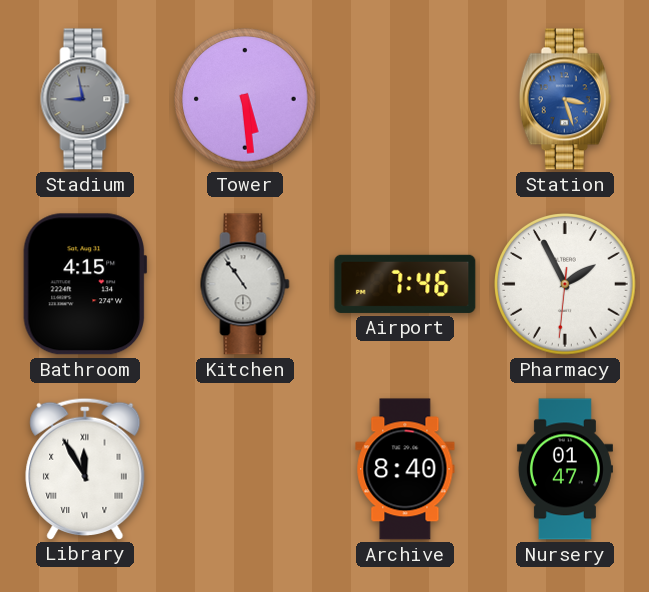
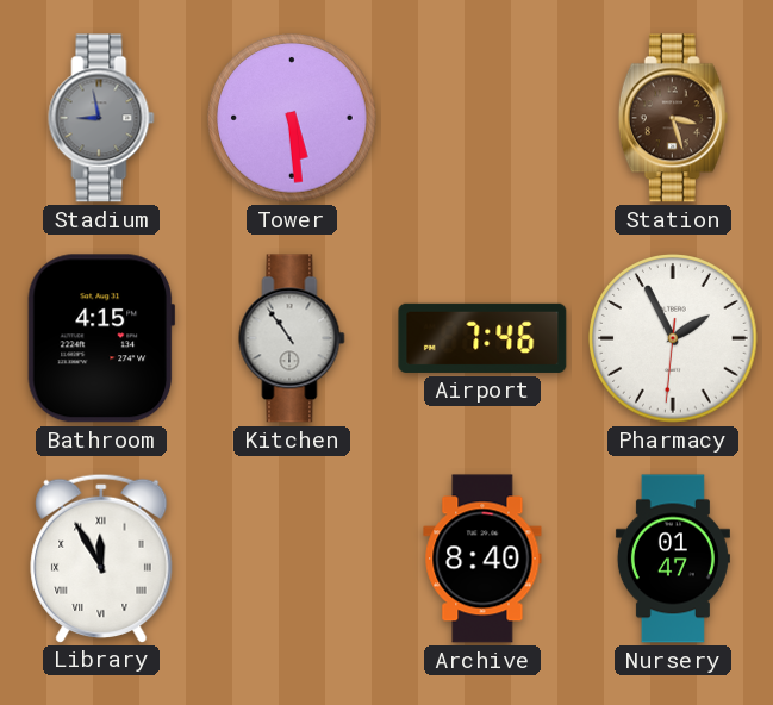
Station dial: blue -> brown
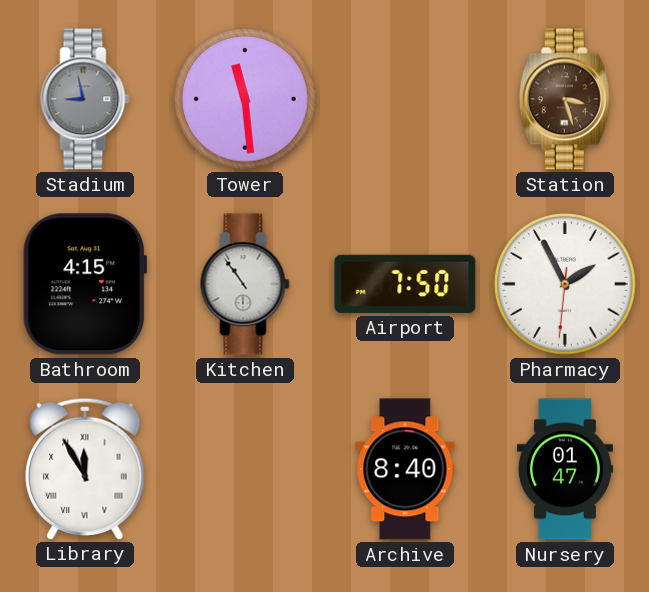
Tower: 5:29 -> 11:29
Airport: 7:46 -> 7:50
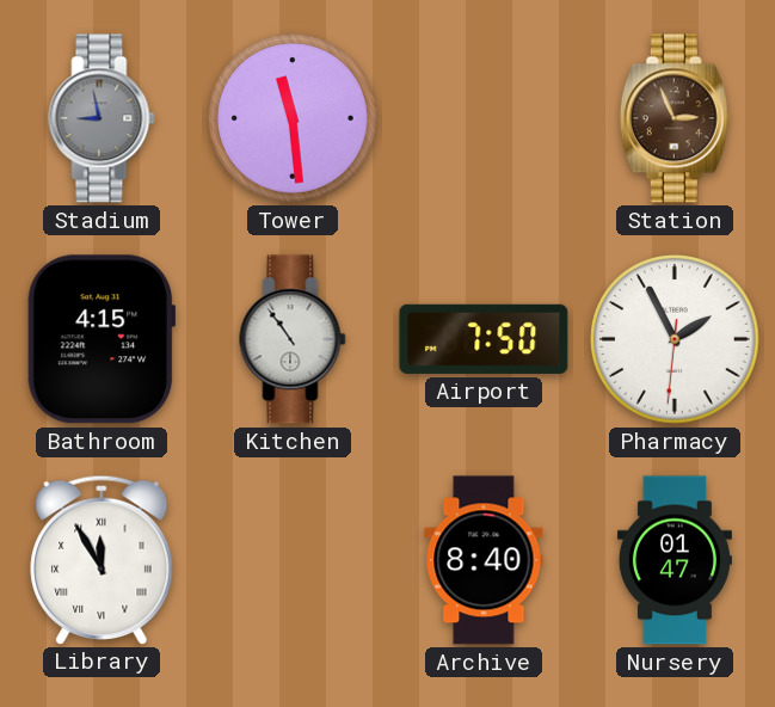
Station: 3:27 -> 2:56
